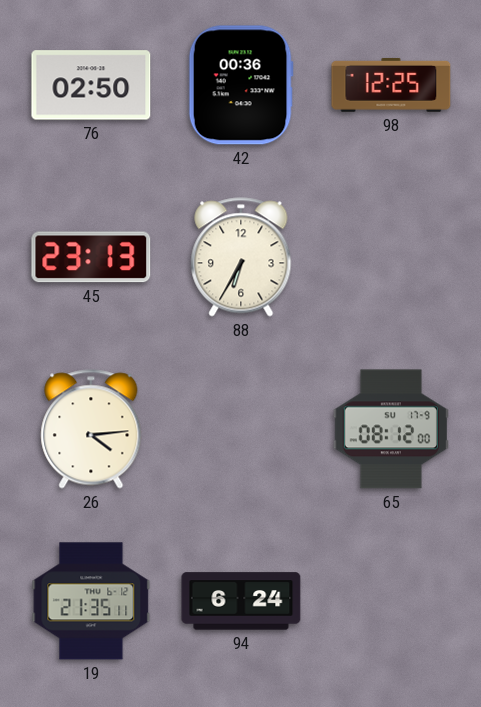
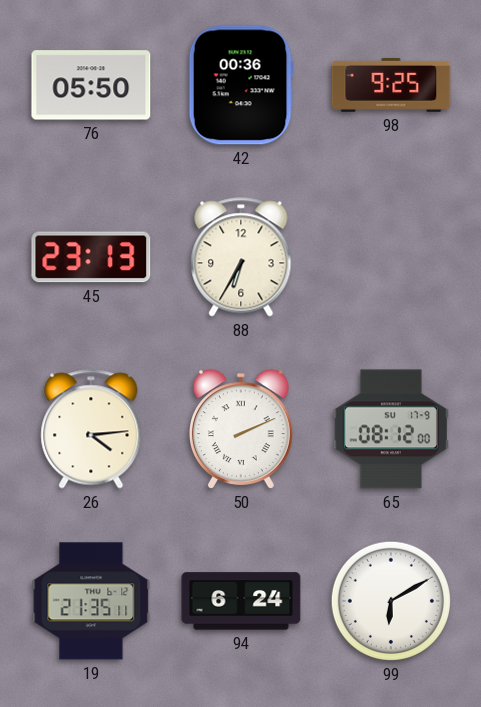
76: 02:50 -> 05:50
98: 12:25 -> 9:25
50: none -> 2:11
99: none -> 6:10
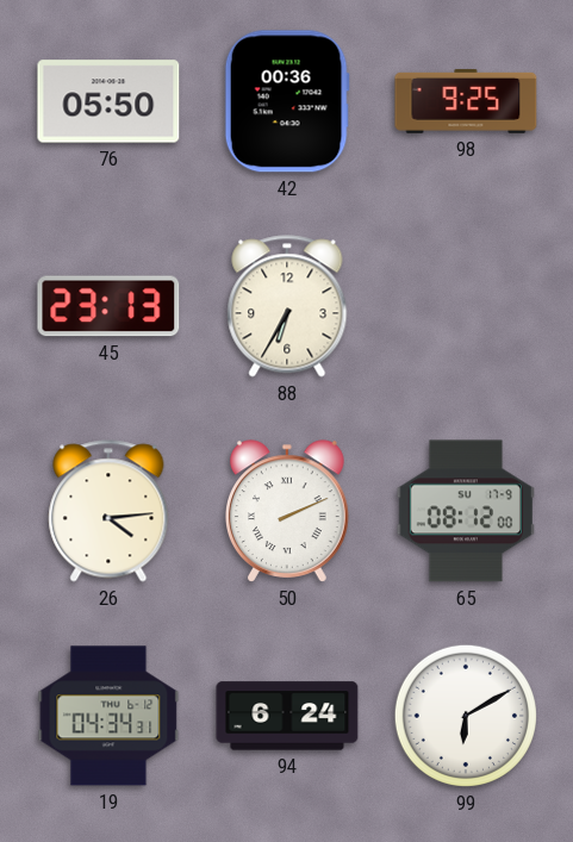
19: 21:35 -> 04:34
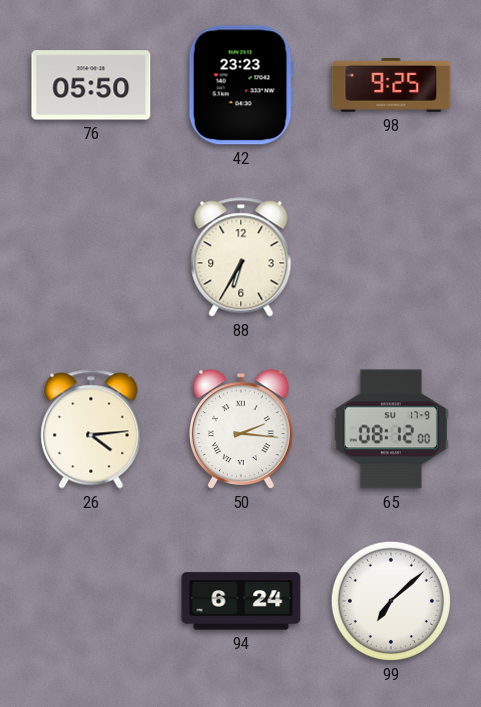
42: 00:36 -> 23:23
45: 23:13 -> none
50: 2:11 -> 2:16
19: 04:34 -> none
99: 6:10 -> 7:08
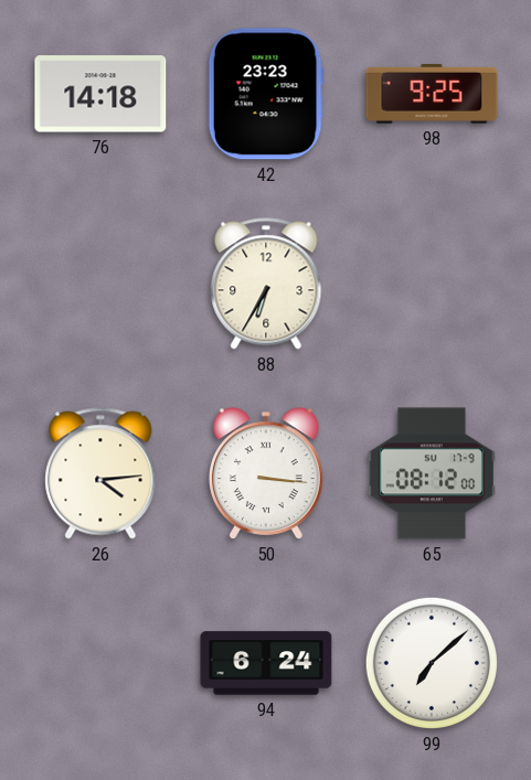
76: 05:50 -> 14:18
50: 2:16 -> 3:16
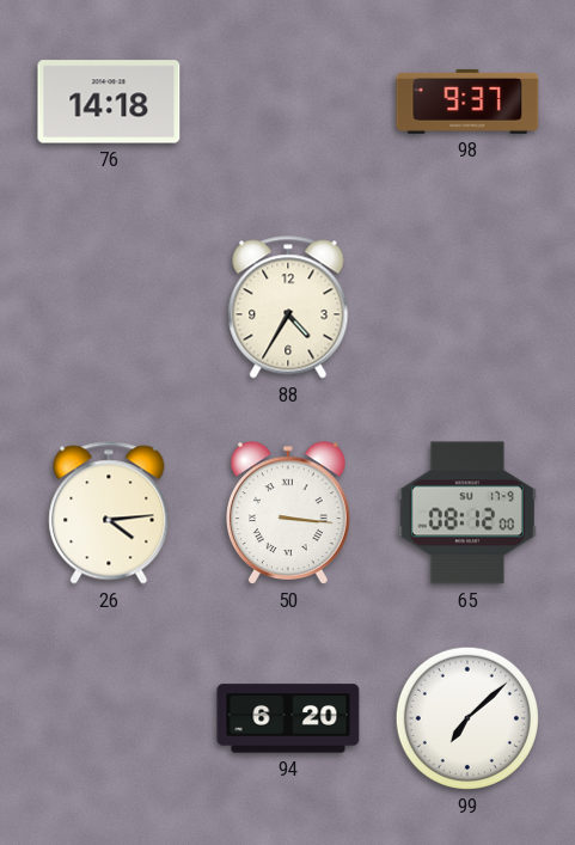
42: 23:23 -> none
98: 9:25 -> 9:37
88: 6:35 -> 4:35
94: 6:24 -> 6:20
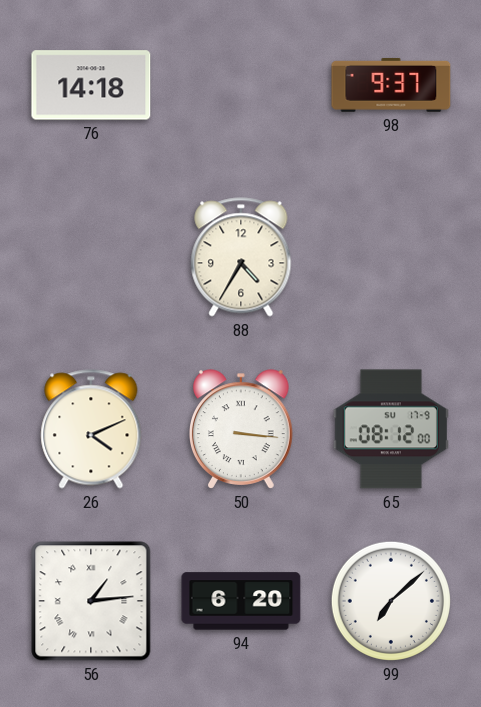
26: 4:14 -> 4:11
56: none -> 1:14
